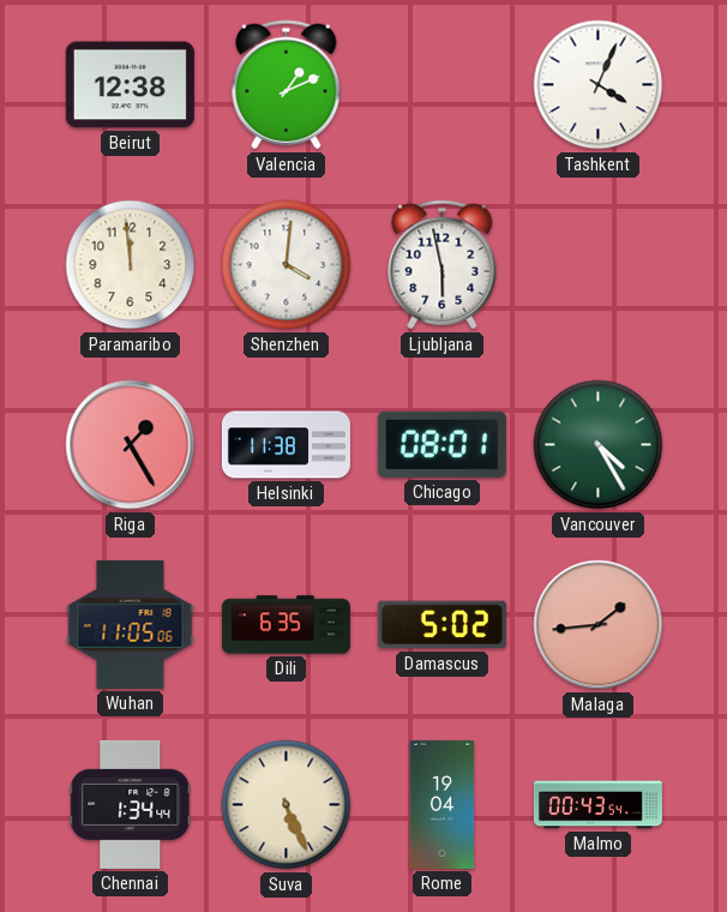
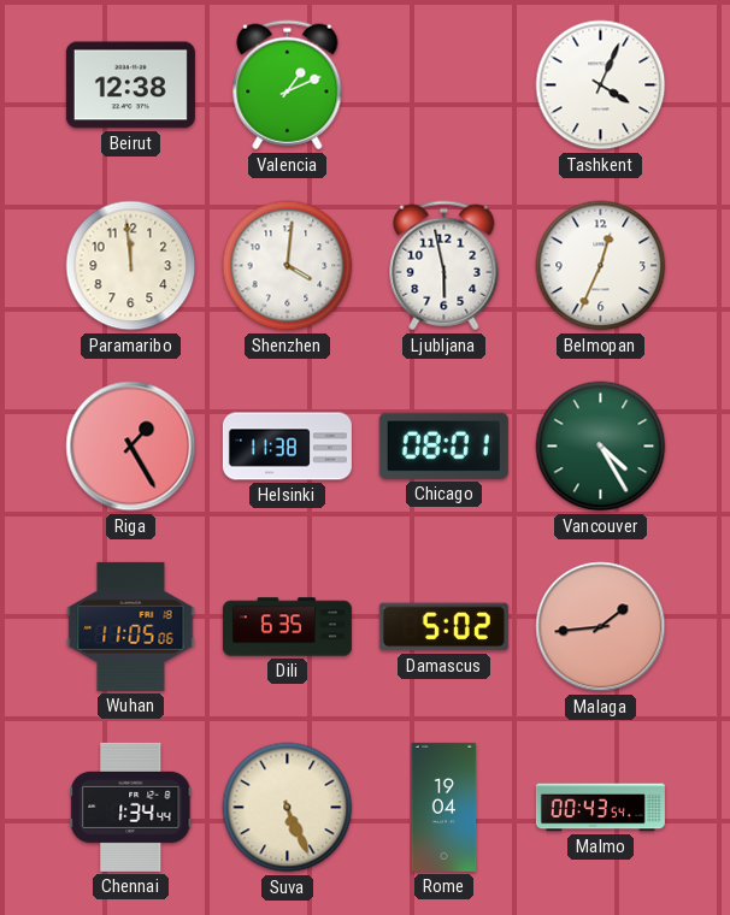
Belmopan: none -> 12:34
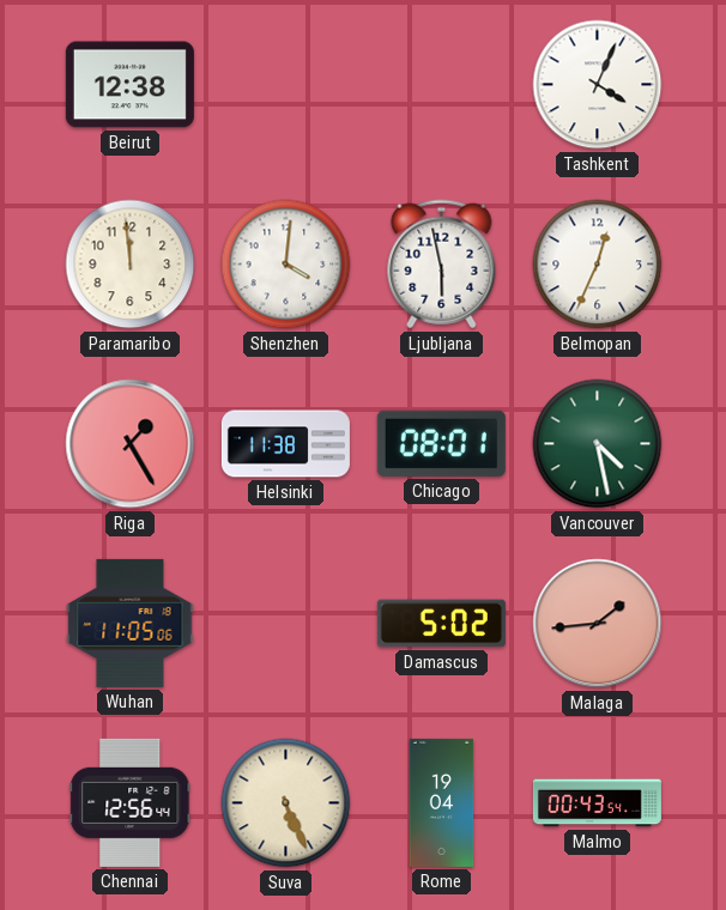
Valencia: 1:11 -> none
Vancouver: 4:25 -> 4:28
Dili: 6:35 -> none
Chennai: 1:34 -> 12:56
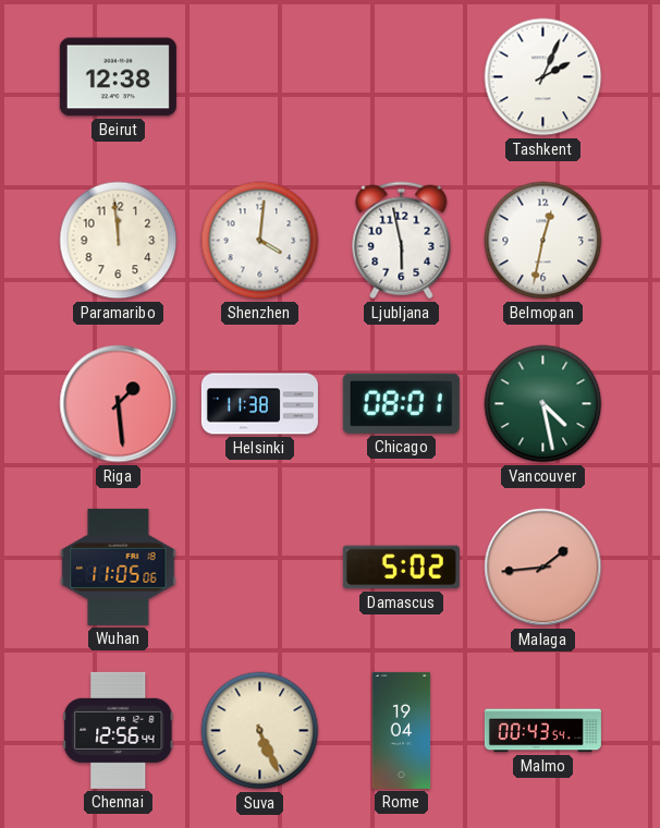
Tashkent: 4:04 -> 2:04
Belmopan: 12:34 -> 12:32
Riga: 1:25 -> 1:29
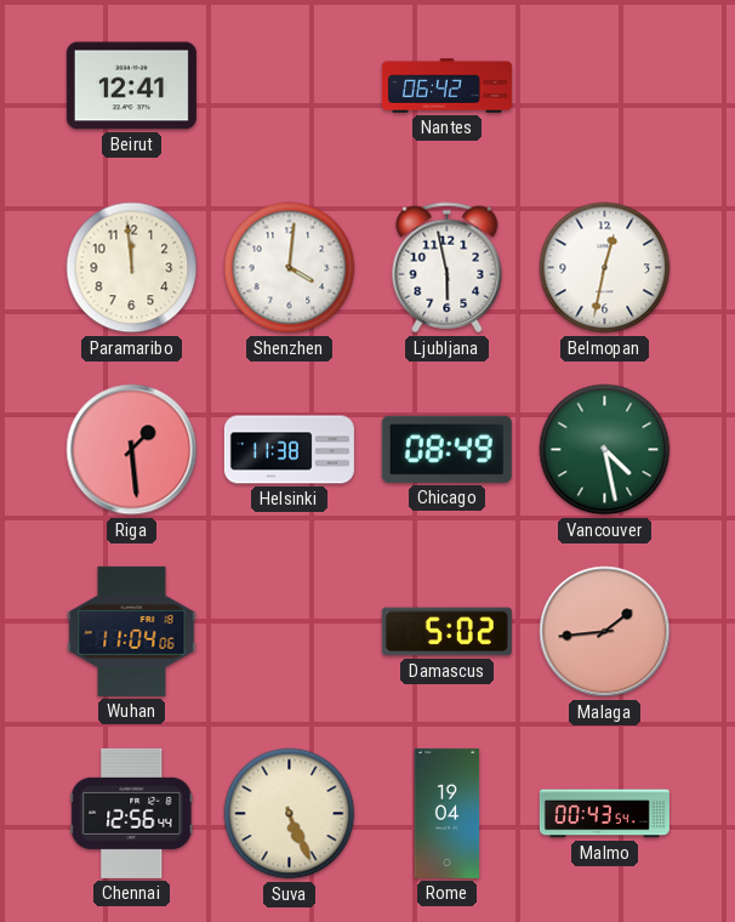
Beirut: 12:38 -> 12:41
Nantes: none -> 06:42
Tashkent: 2:04 -> none
Chicago: 08:01 -> 08:49
Wuhan: 11:05 -> 11:04
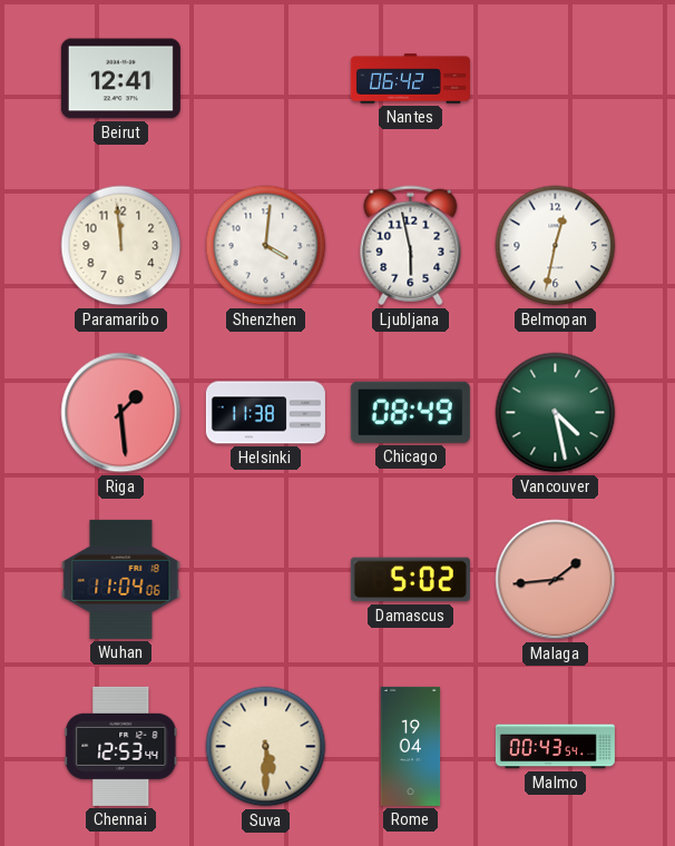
Chennai: 12:56 -> 12:53
Suva: 5:26 -> 5:30
